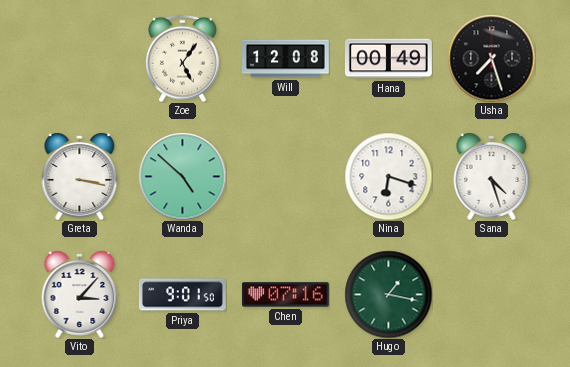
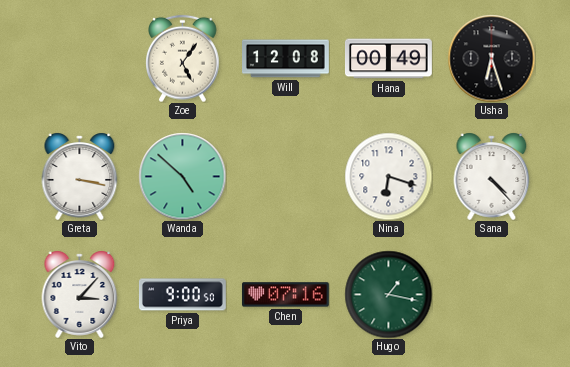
Usha: 7:27 -> 6:27
Sana: 4:27 -> 4:23
Priya: 9:01 -> 9:00
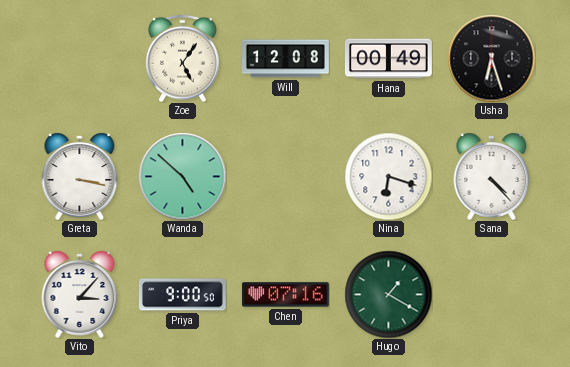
Hugo: 1:17 -> 1:20
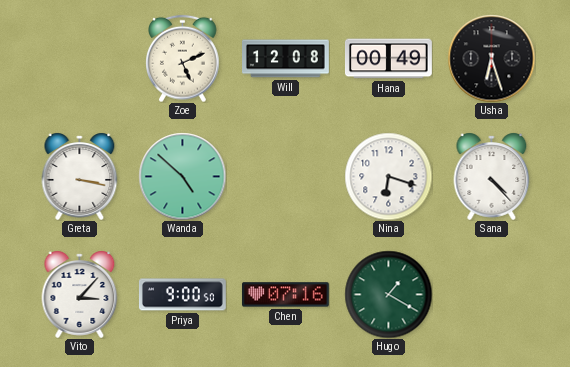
Zoe: 5:06 -> 5:11
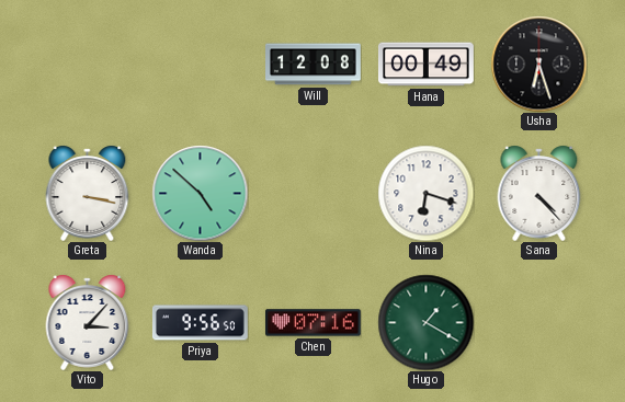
Zoe: 5:11 -> none
Priya: 9:00 -> 9:56
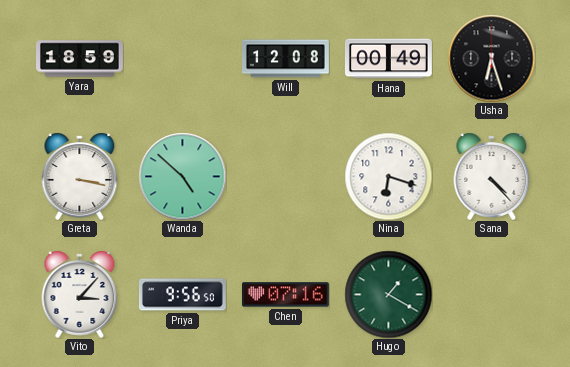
Yara: none -> 18:59
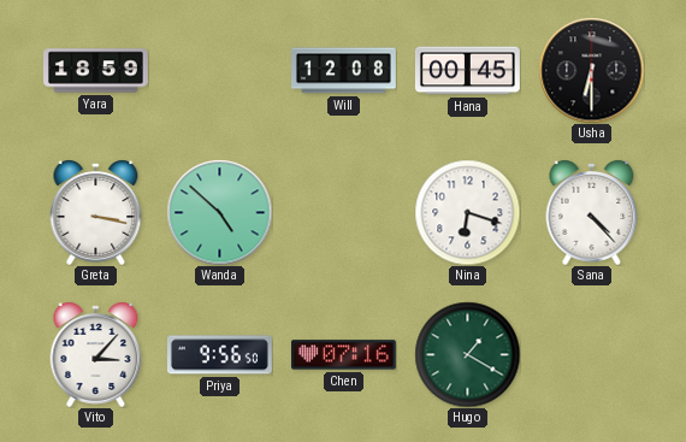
Hana: 00:49 -> 00:45
Usha: 6:27 -> 6:30
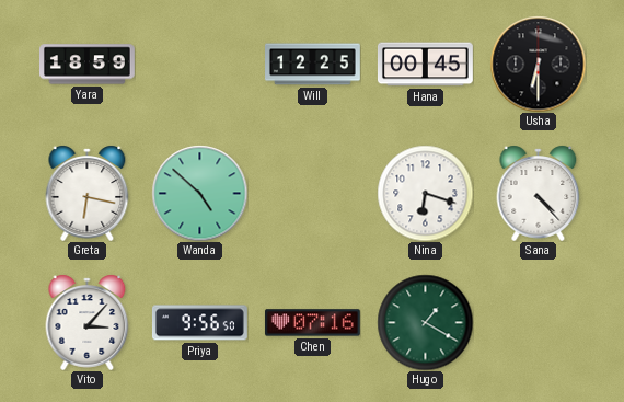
Will: 12:08 -> 12:25
Greta: 3:17 -> 6:17
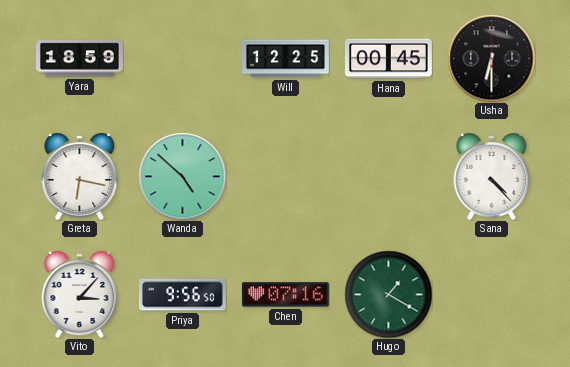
Nina: 6:18 -> none
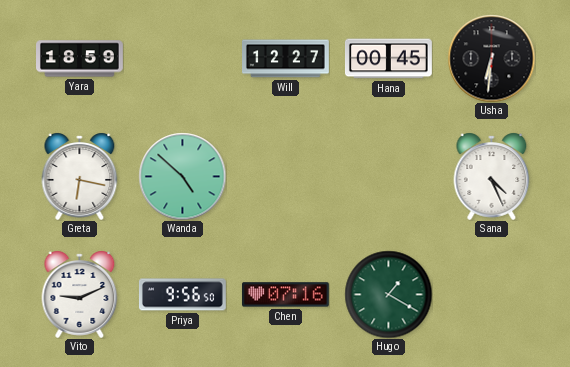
Will: 12:25 -> 12:27
Usha: 6:30 -> 6:31
Sana: 4:23 -> 4:26
Vito: 3:07 -> 9:11
